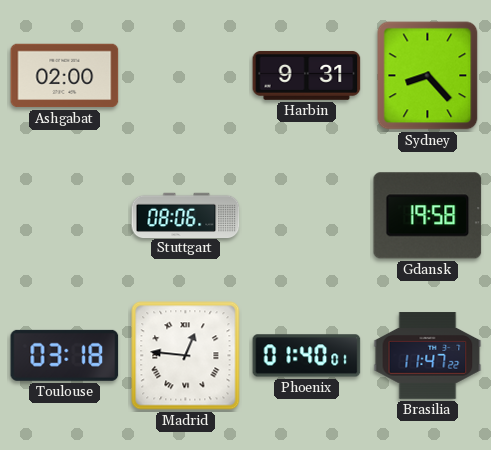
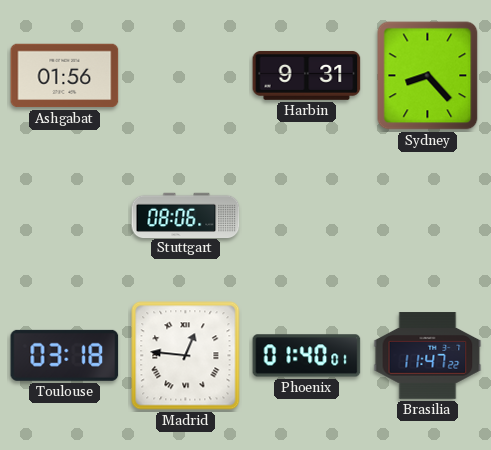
Ashgabat: 02:00 -> 01:56
Gdansk: 19:58 -> none
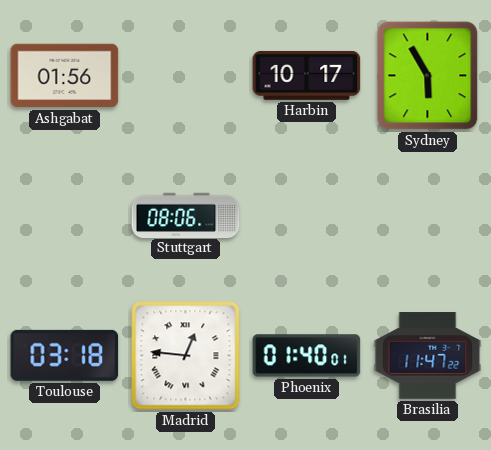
Harbin: 9:31 -> 10:17
Sydney: 8:23 -> 5:55
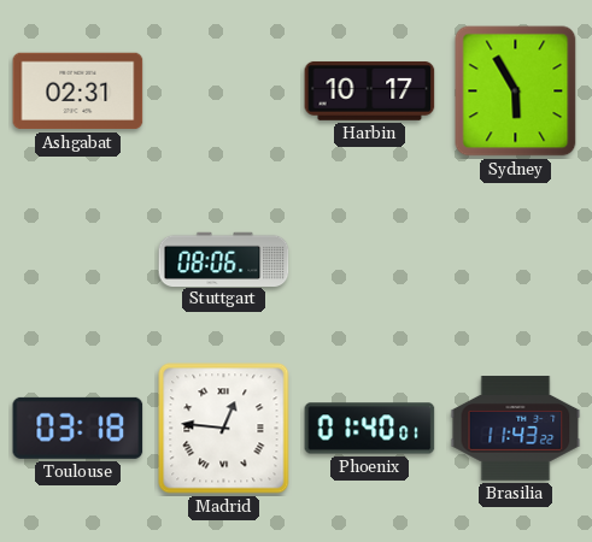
Ashgabat: 01:56 -> 02:31
Brasilia: 11:47 -> 11:43
